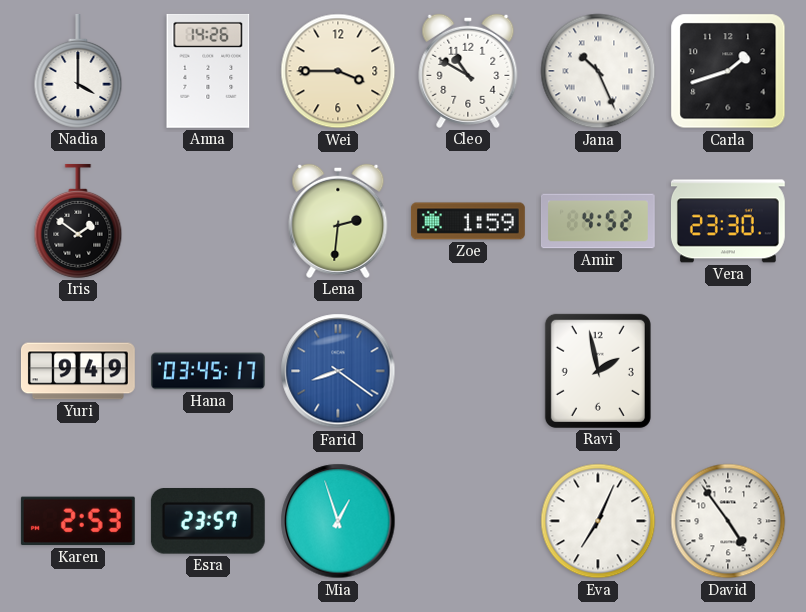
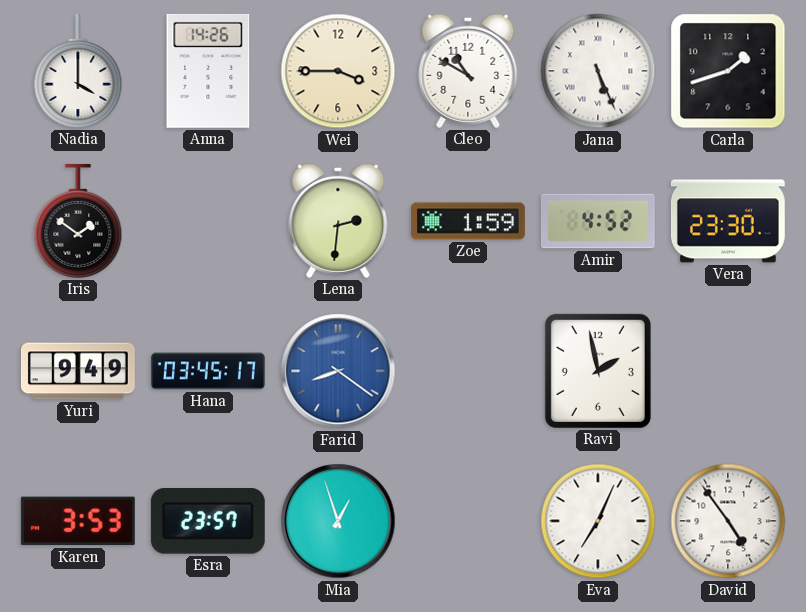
Jana: 10:26 -> 5:26
Karen: 2:53 -> 3:53
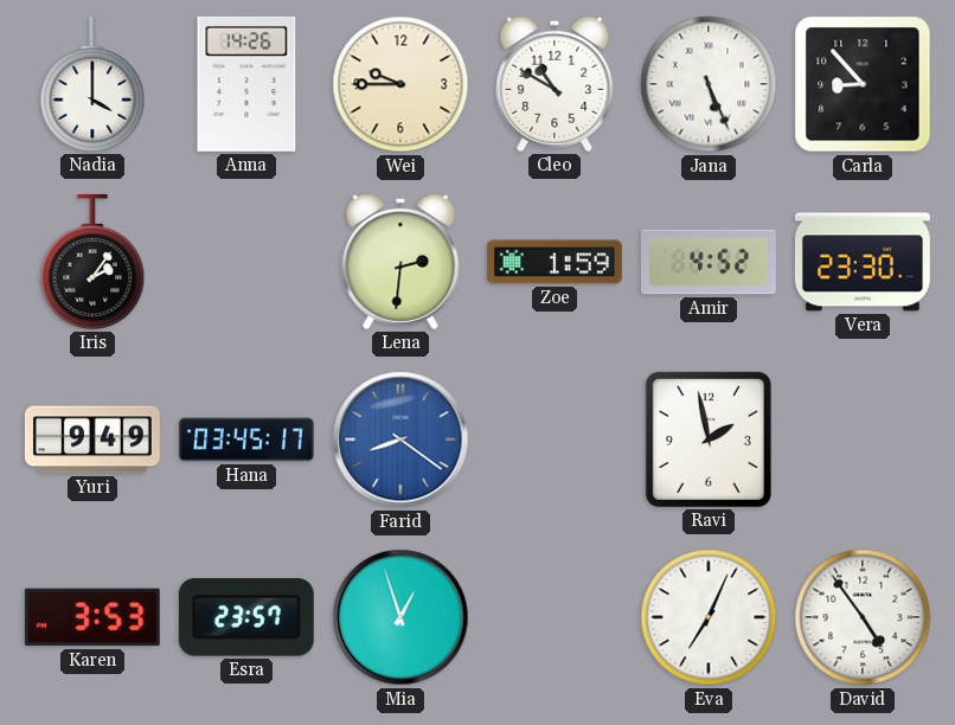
Wei: 3:45 -> 9:45
Carla: 1:42 -> 8:53
Iris: 1:51 -> 2:06
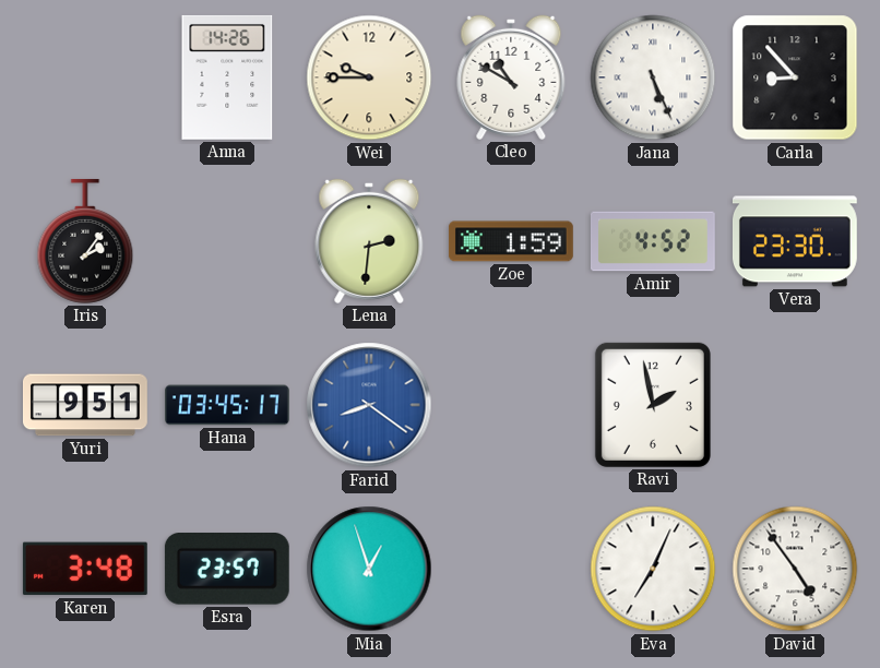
Nadia: 4:00 -> none
Yuri: 9:49 -> 9:51
Karen: 3:53 -> 3:48
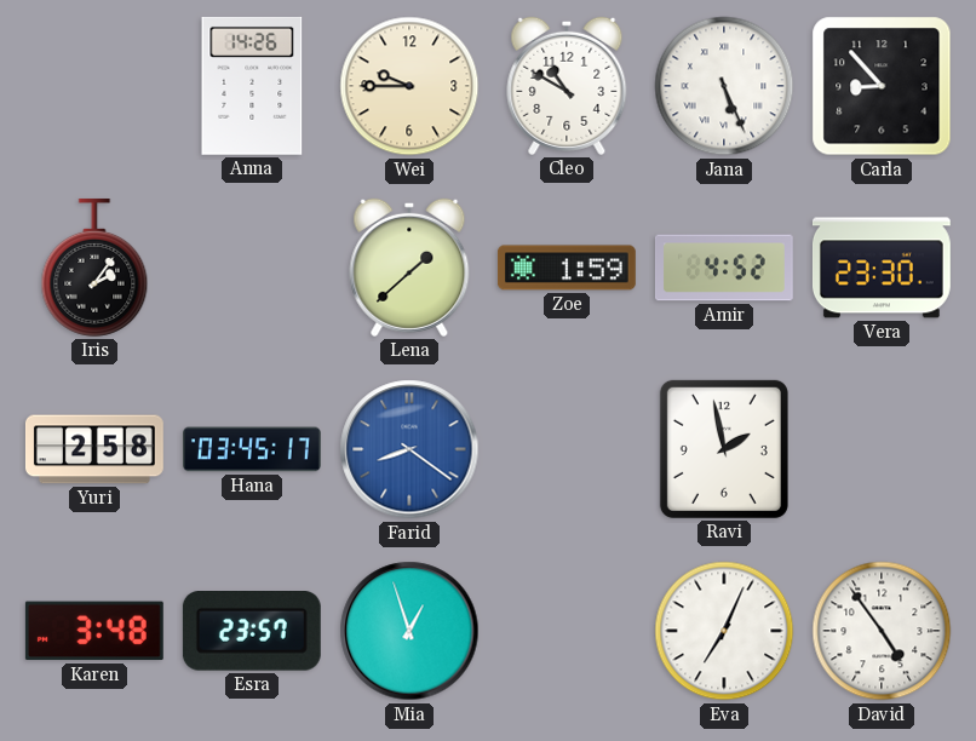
Lena: 2:31 -> 1:38
Yuri: 9:51 -> 2:58
